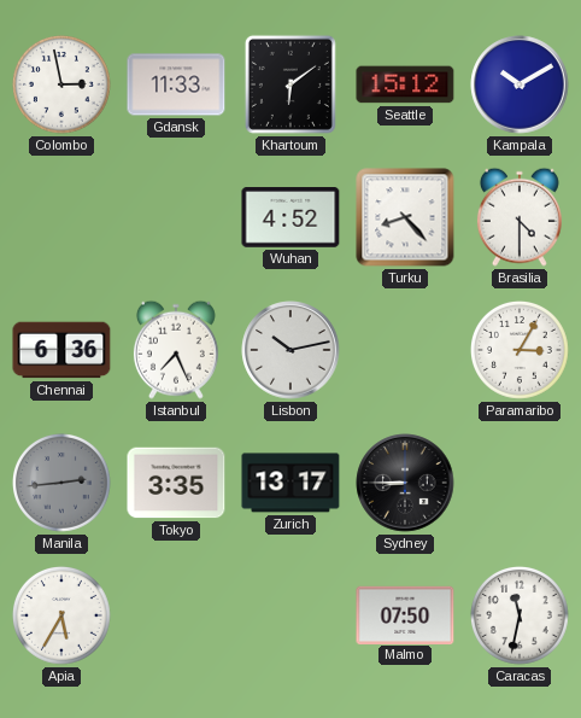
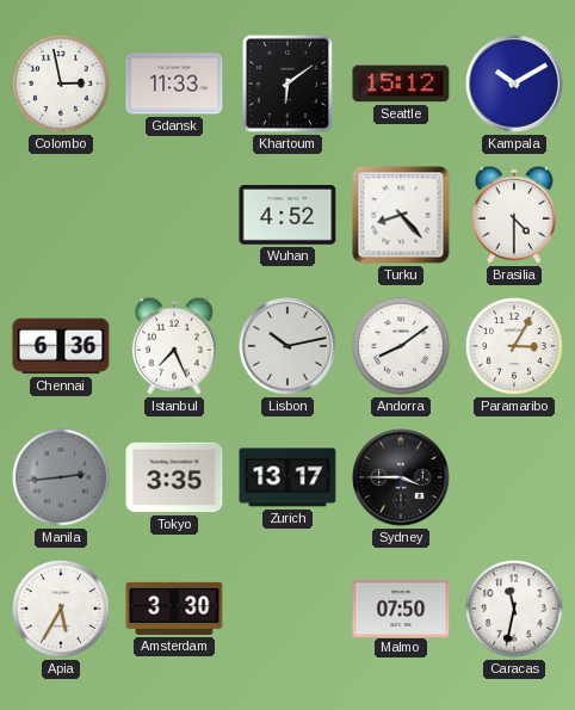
Andorra: none -> 8:09
Sydney: 8:45 -> 3:45
Amsterdam: none -> 3:30
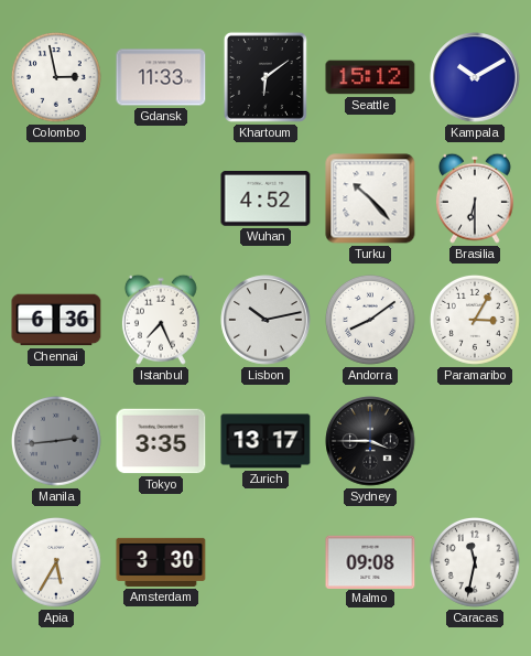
Turku: 8:23 -> 10:23
Brasilia: 4:30 -> 6:30
Malmo: 07:50 -> 09:08
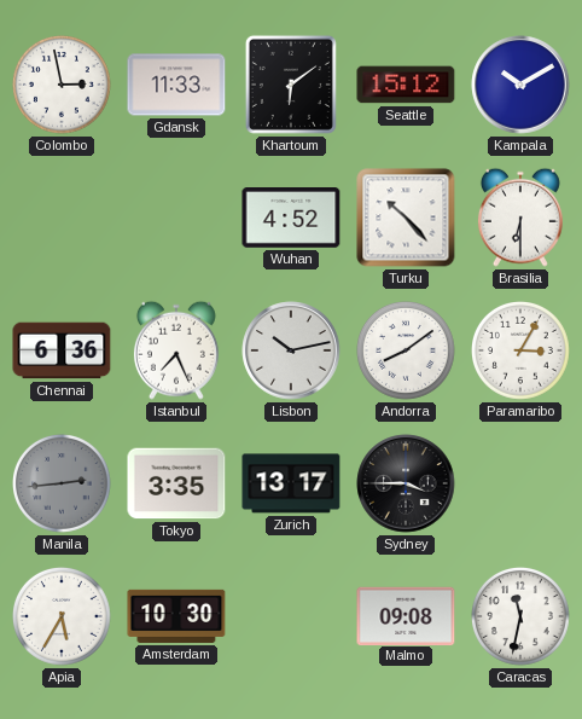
Amsterdam: 3:30 -> 10:30
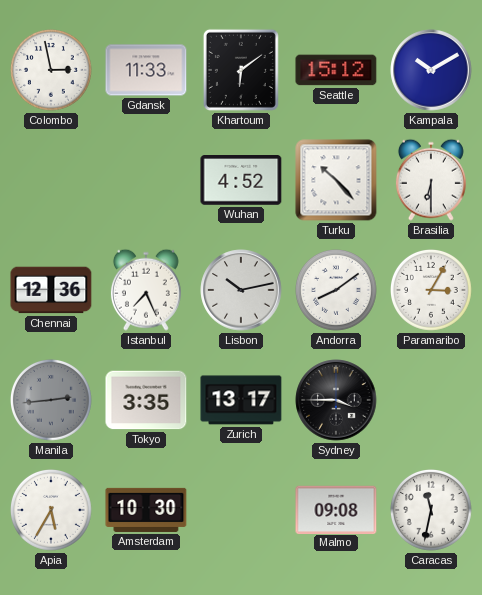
Chennai: 6:36 -> 12:36
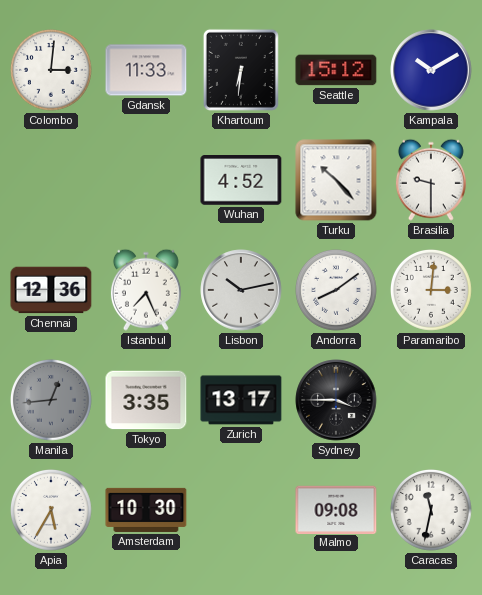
Colombo: 2:58 -> 3:01
Khartoum: 6:09 -> 6:31
Brasilia: 6:30 -> 9:30
Paramaribo: 3:05 -> 3:01
Manila: 2:44 -> 12:44
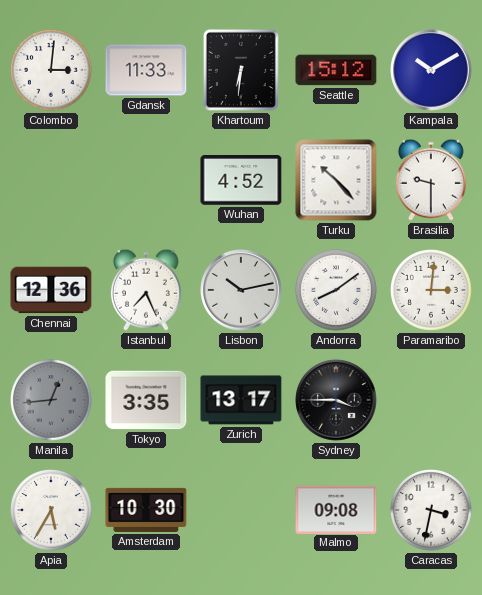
Caracas: 11:32 -> 3:32
